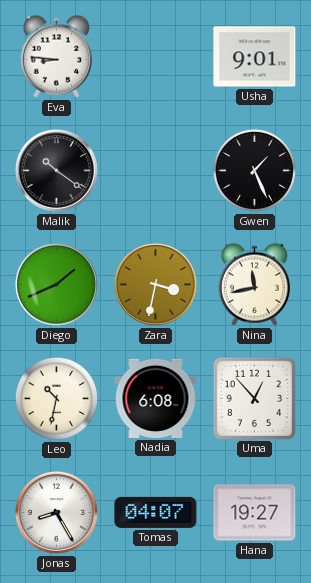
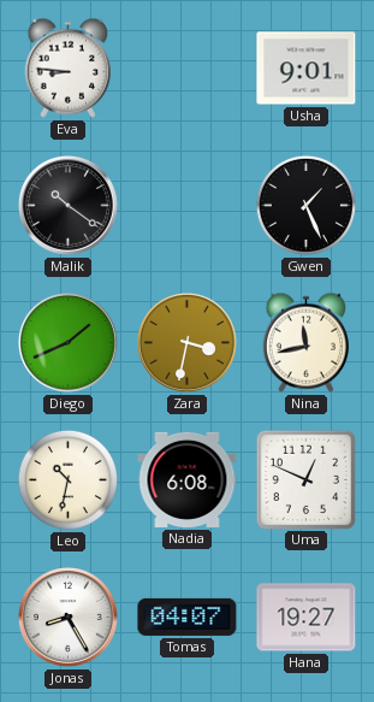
Uma: 12:53 -> 12:49
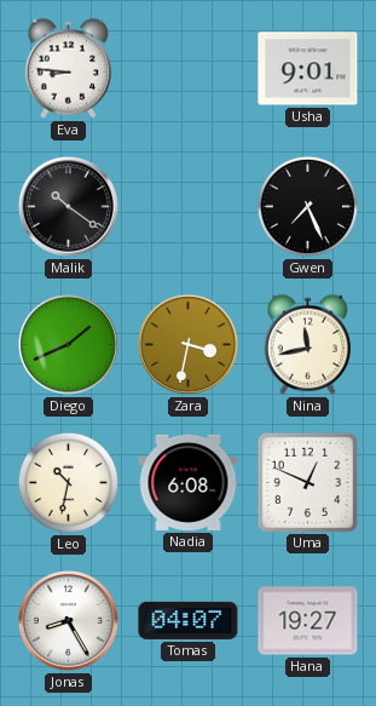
Gwen: 1:26 -> 7:26
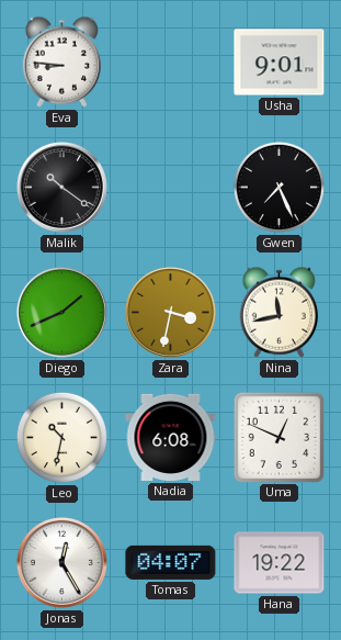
Jonas: 8:25 -> 12:25
Hana: 19:27 -> 19:22
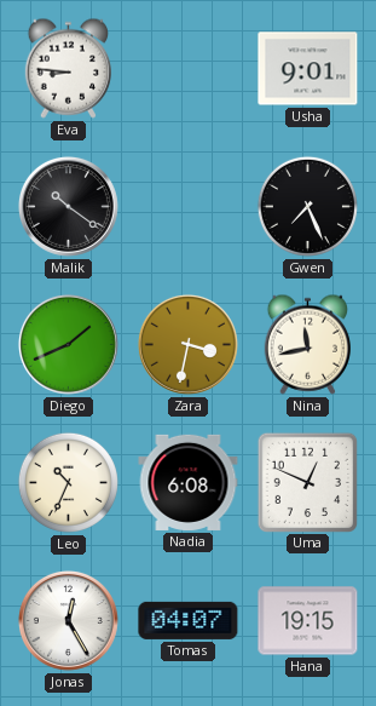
Leo: 10:32 -> 10:34
Hana: 19:22 -> 19:15
